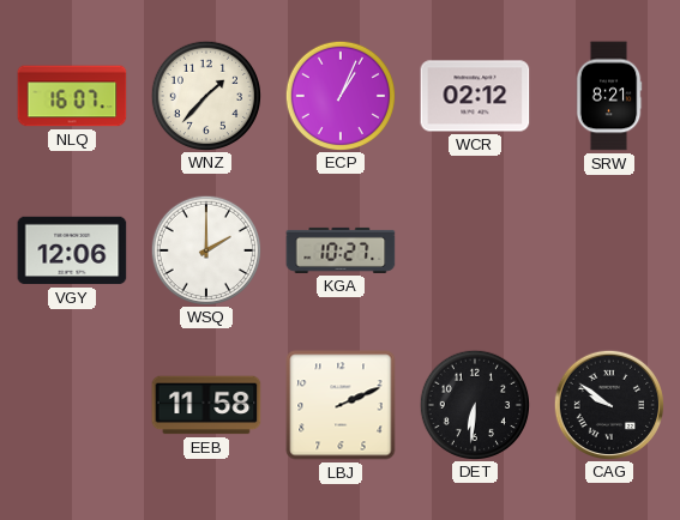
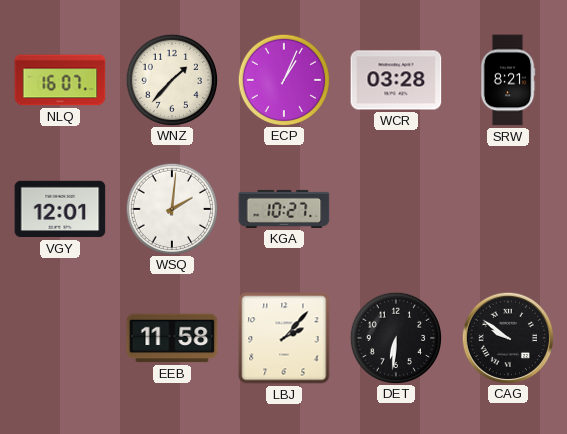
WCR: 02:12 -> 03:28
VGY: 12:06 -> 12:01
WSQ: 2:00 -> 2:01
LBJ: 2:11 -> 2:07
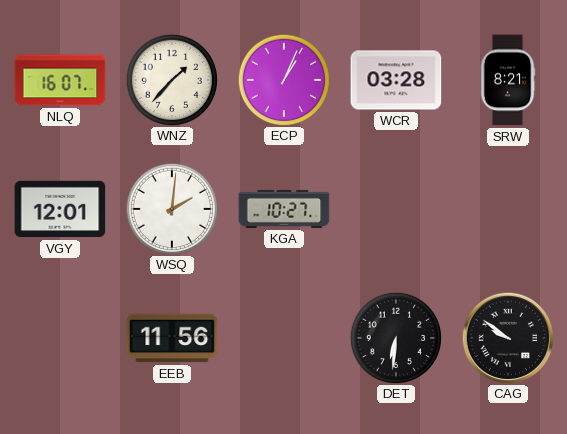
EEB: 11:58 -> 11:56
LBJ: 2:07 -> none
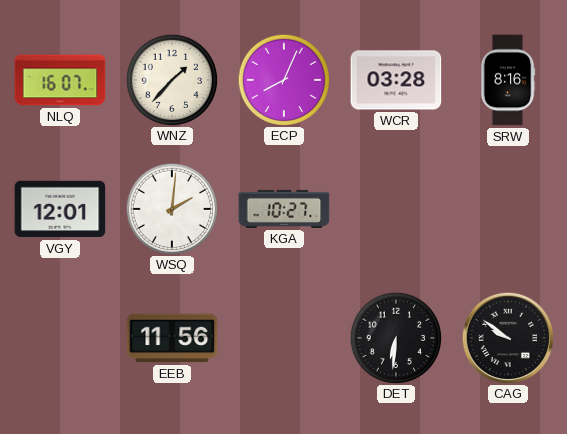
ECP: 1:04 -> 8:04
SRW: 8:21 -> 8:16
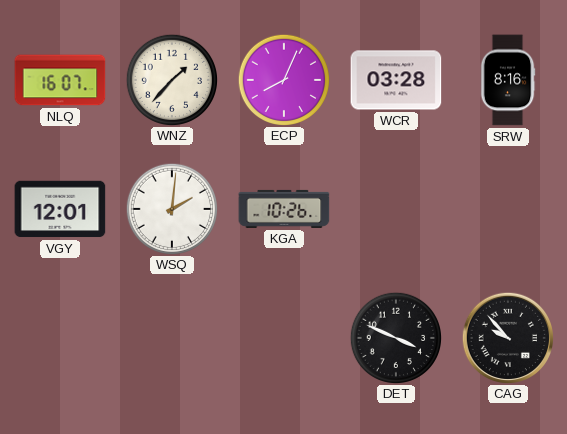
KGA: 10:27 -> 10:26
EEB: 11:56 -> none
DET: 6:31 -> 3:49
CAG: 9:51 -> 9:53
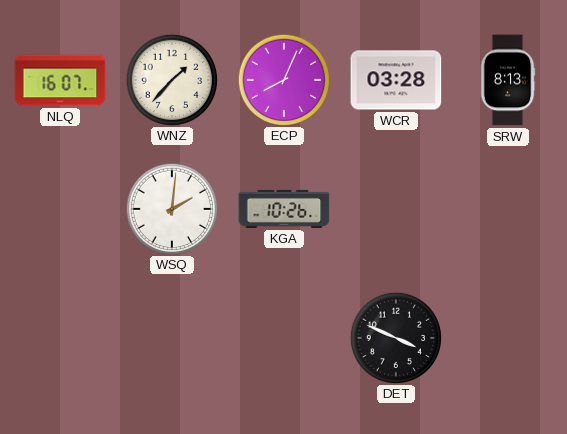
SRW: 8:16 -> 8:13
VGY: 12:01 -> none
CAG: 9:53 -> none
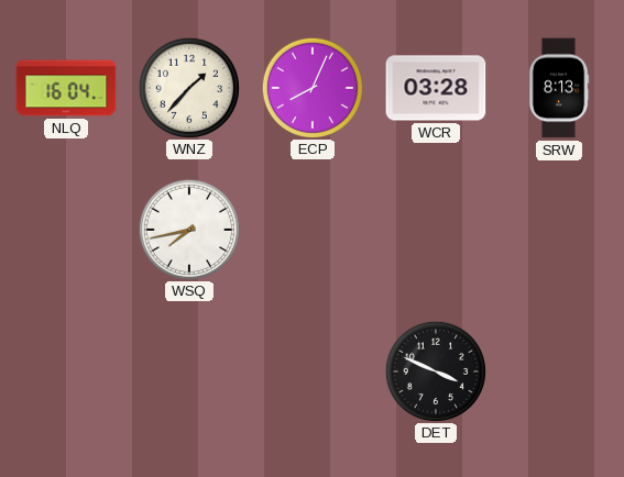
NLQ: 16:07 -> 16:04
WSQ: 2:01 -> 7:43
KGA: 10:26 -> none
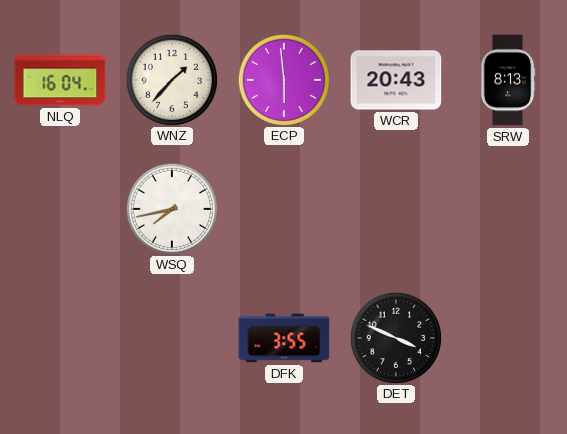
ECP: 8:04 -> 5:59
WCR: 03:28 -> 20:43
DFK: none -> 3:55
